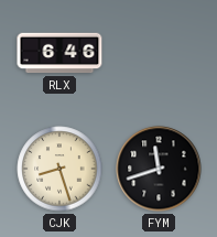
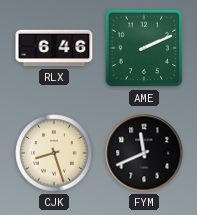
AME: none -> 2:11
FYM: 11:42 -> 11:41
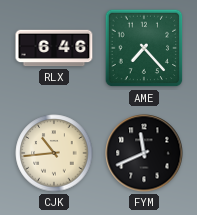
AME: 2:11 -> 7:23
CJK: 8:27 -> 10:44
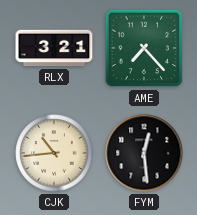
RLX: 6:46 -> 3:21
FYM: 11:41 -> 12:29
